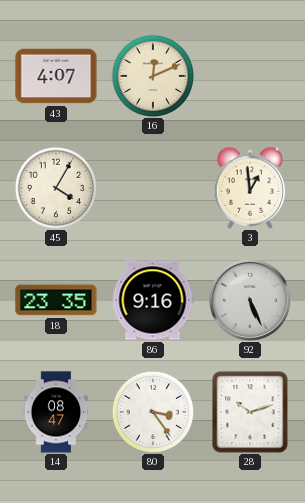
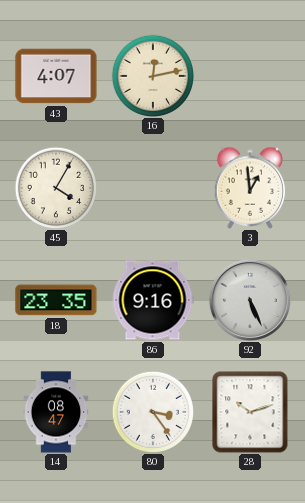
16: 12:11 -> 12:13
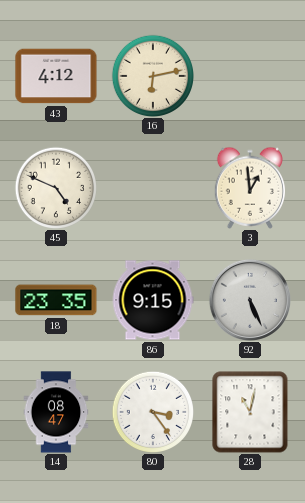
43: 4:07 -> 4:12
16: 12:13 -> 6:13
45: 4:05 -> 4:49
86: 9:16 -> 9:15
28: 10:12 -> 11:02
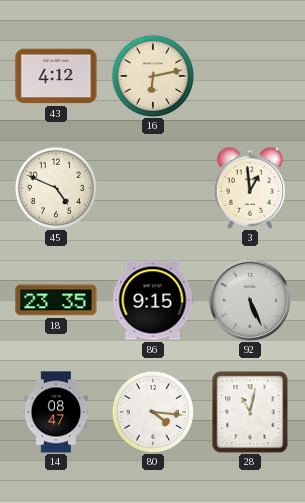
80: 3:24 -> 4:16
